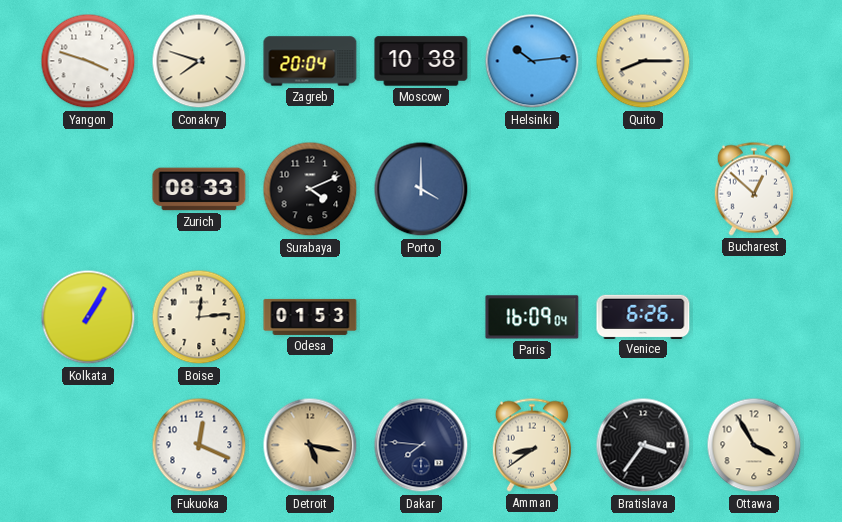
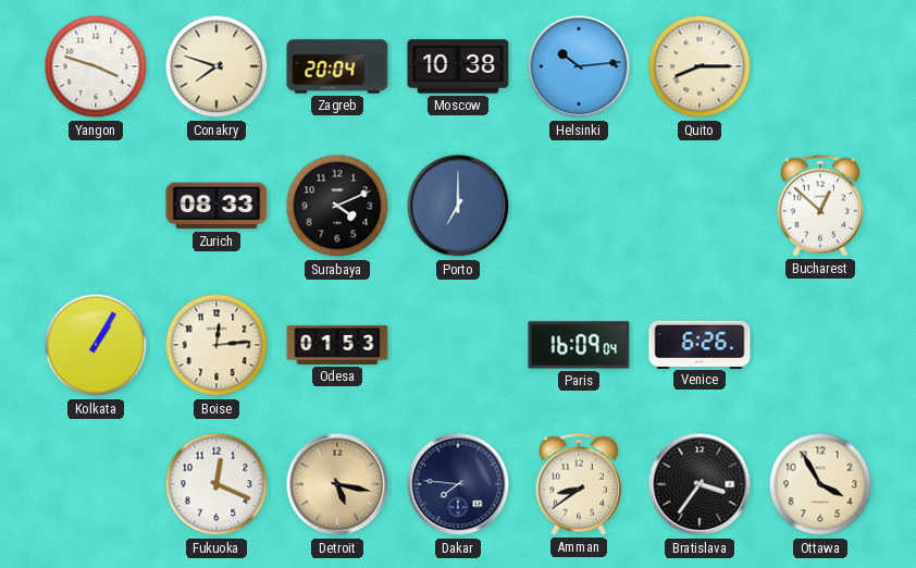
Porto: 4:00 -> 7:00
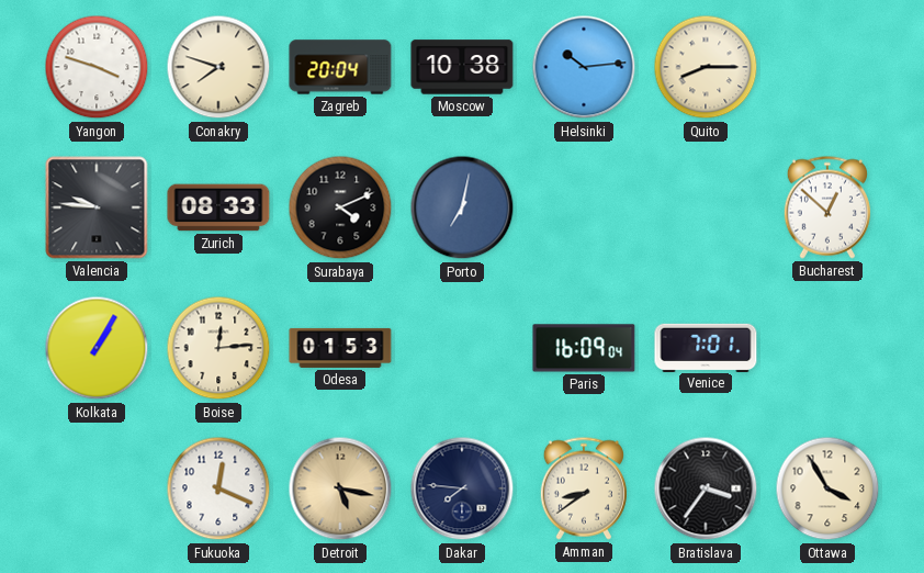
Valencia: none -> 9:46
Porto: 7:00 -> 7:02
Venice: 6:26 -> 7:01
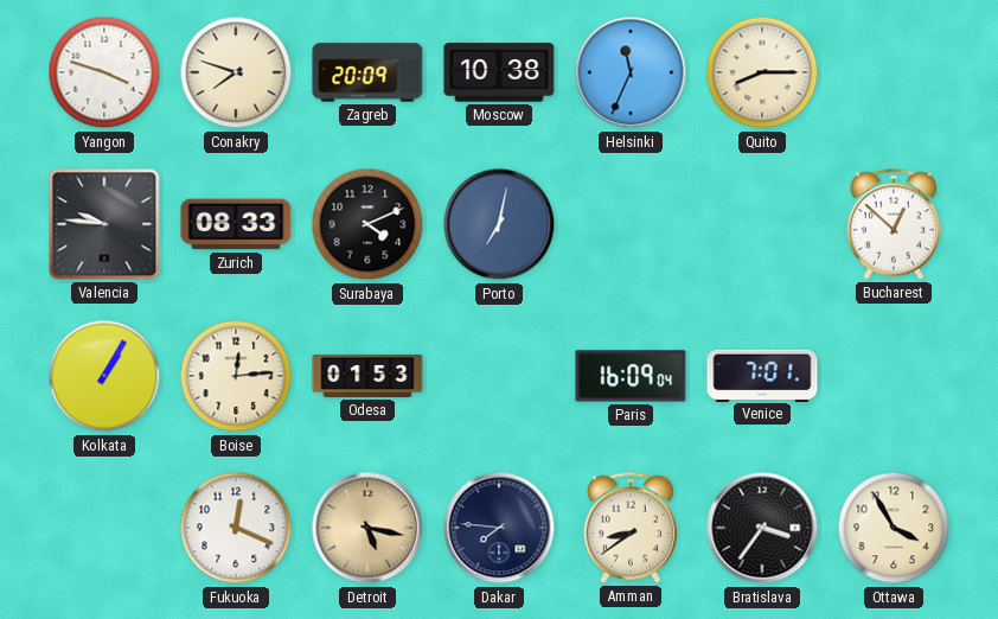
Zagreb: 20:04 -> 20:09
Helsinki: 10:14 -> 11:34
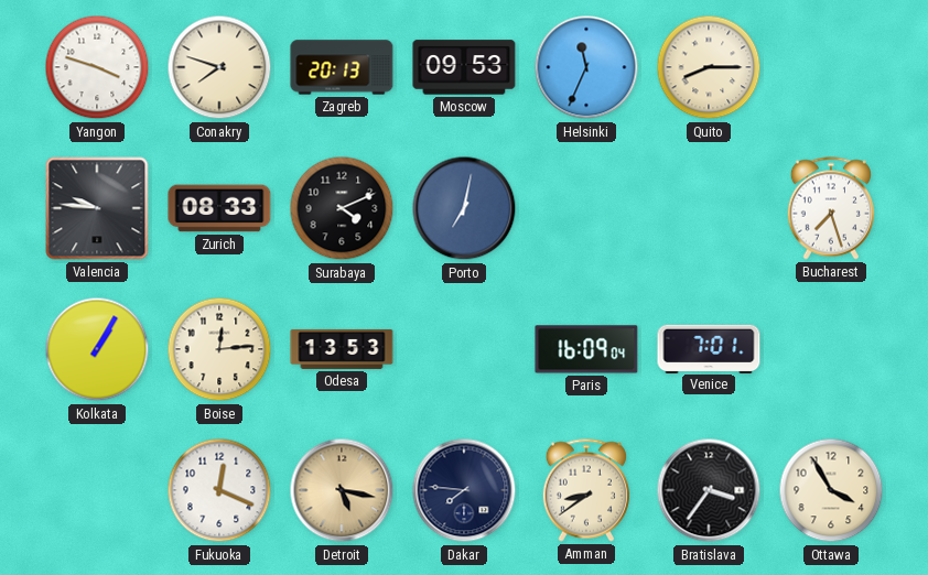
Zagreb: 20:09 -> 20:13
Moscow: 10:38 -> 09:53
Bucharest: 12:52 -> 7:27
Odesa: 01:53 -> 13:53
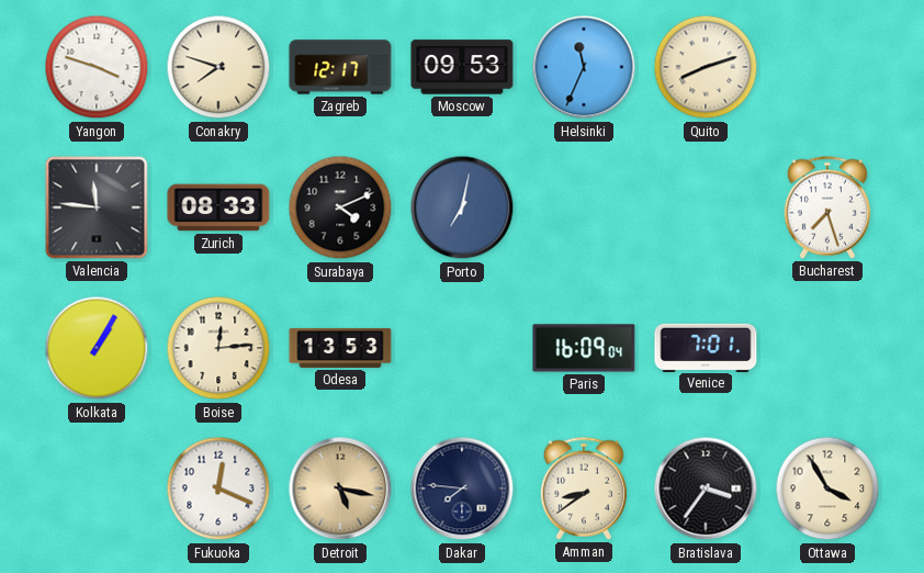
Zagreb: 20:13 -> 12:17
Quito: 8:15 -> 8:12
Valencia: 9:46 -> 11:46
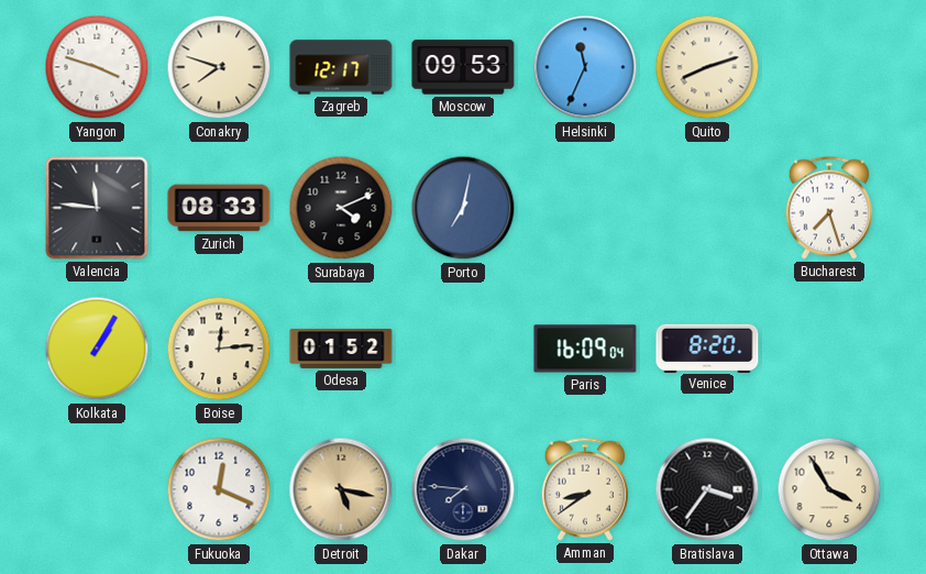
Odesa: 13:53 -> 01:52
Venice: 7:01 -> 8:20
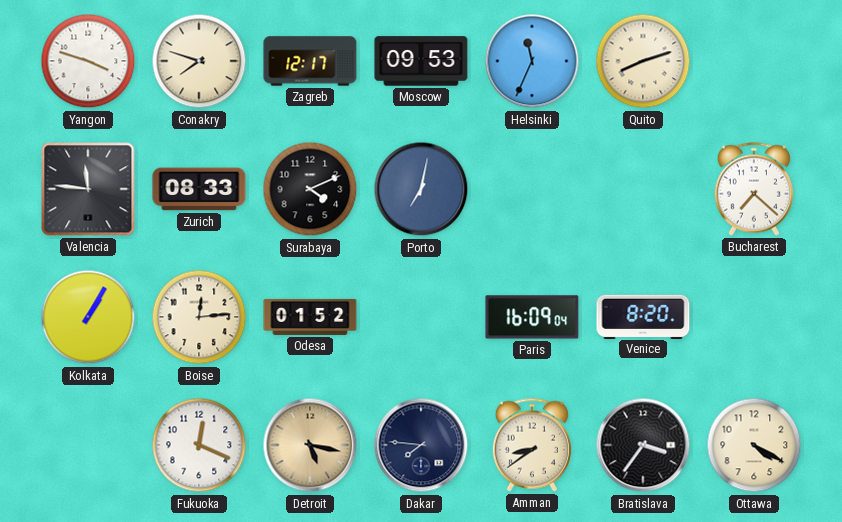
Bucharest: 7:27 -> 7:22
Ottawa: 3:55 -> 4:20
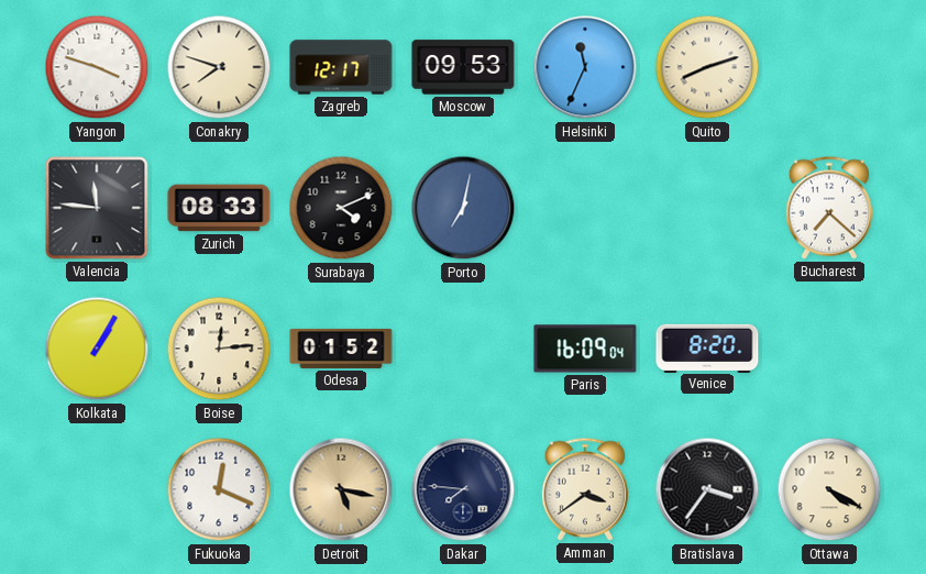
Amman: 8:39 -> 3:39
